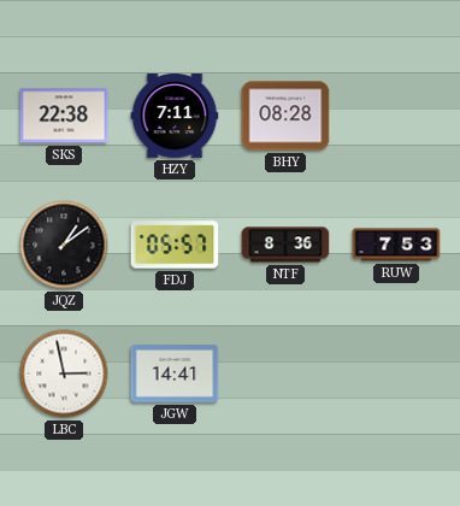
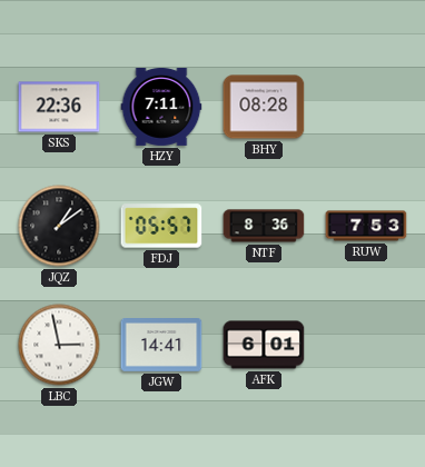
SKS: 22:38 -> 22:36
AFK: none -> 6:01
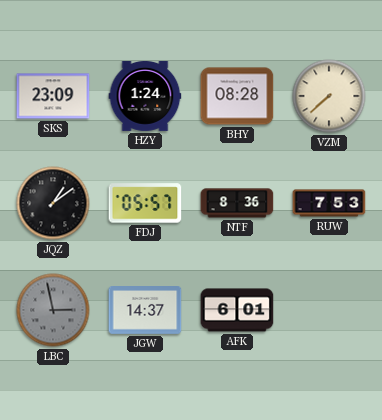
SKS: 22:36 -> 23:09
HZY: 7:11 -> 1:24
VZM: none -> 7:38
LBC dial: white -> grey
JGW: 14:41 -> 14:37
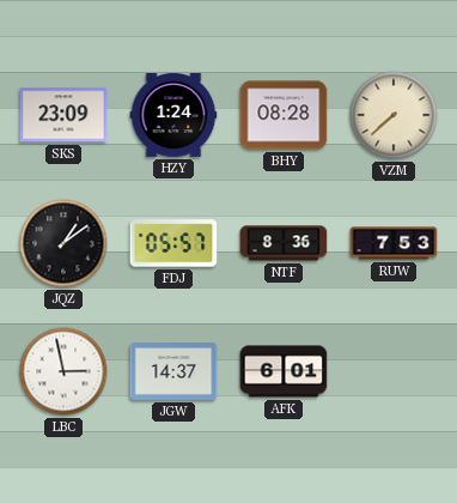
LBC dial: grey -> white
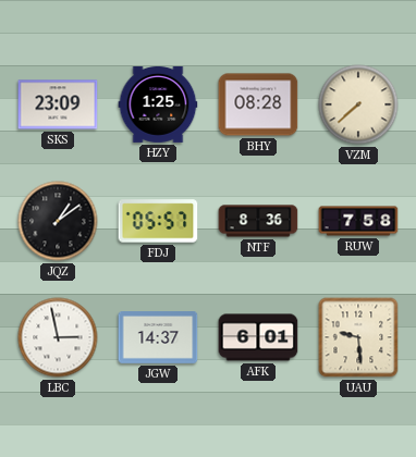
HZY: 1:24 -> 1:25
RUW: 7:53 -> 7:58
UAU: none -> 9:29
